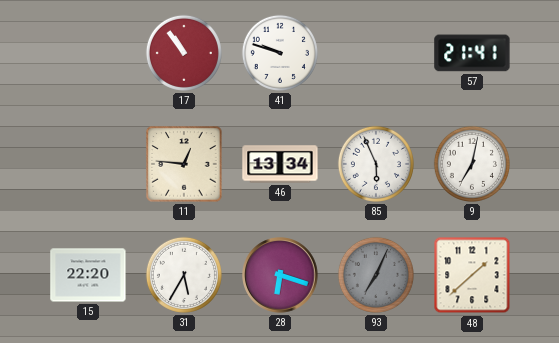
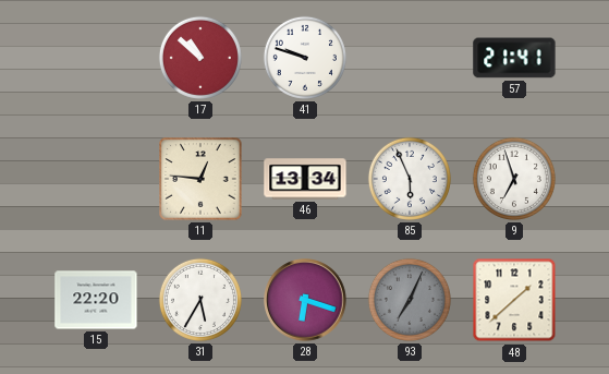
17: 10:54 -> 10:52
9: 7:02 -> 6:57
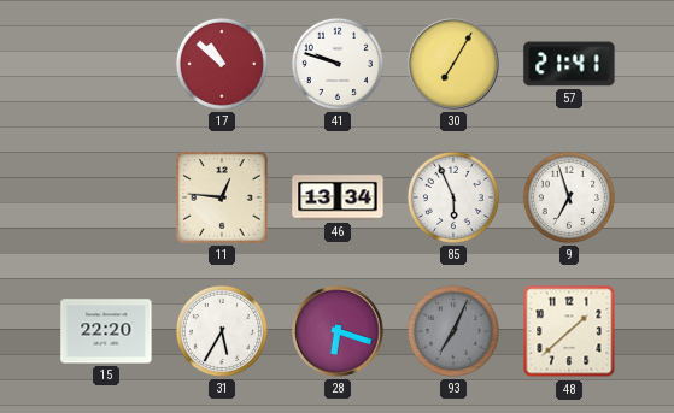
30: none -> 7:05
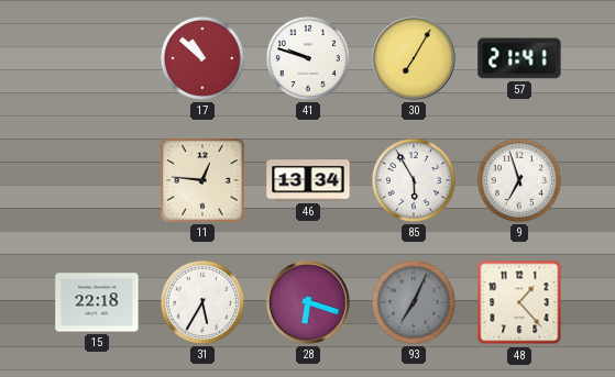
85: 5:56 -> 5:55
15: 22:20 -> 22:18
48: 1:38 -> 1:23
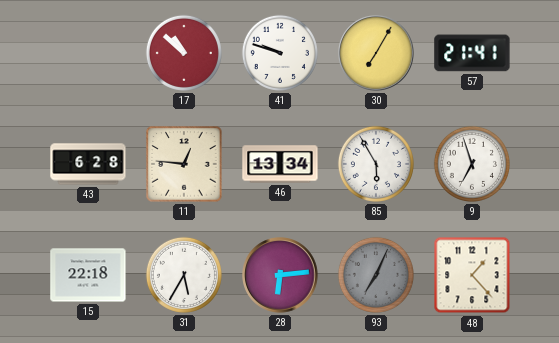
43: none -> 6:28
28: 6:18 -> 6:14
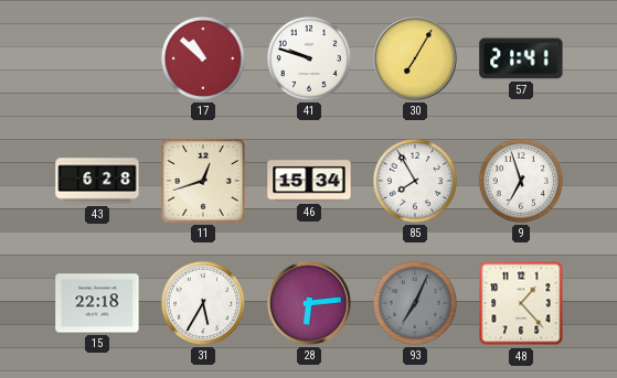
11: 12:46 -> 12:42
46: 13:34 -> 15:34
85: 5:55 -> 7:55
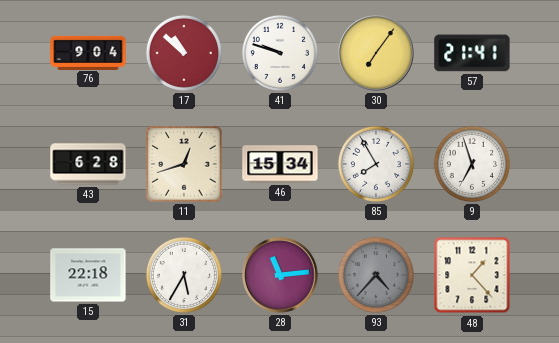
76: none -> 9:04
30: 7:05 -> 7:06
28: 6:14 -> 11:14
93: 7:04 -> 4:37
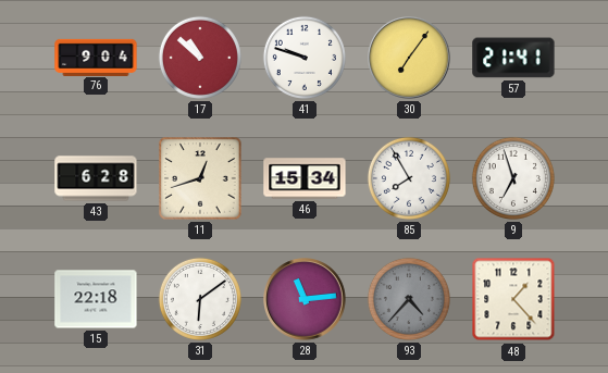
31: 5:35 -> 6:09
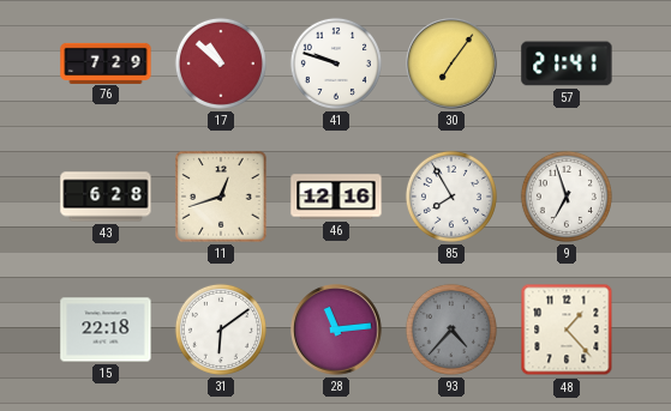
76: 9:04 -> 7:29
46: 15:34 -> 12:16
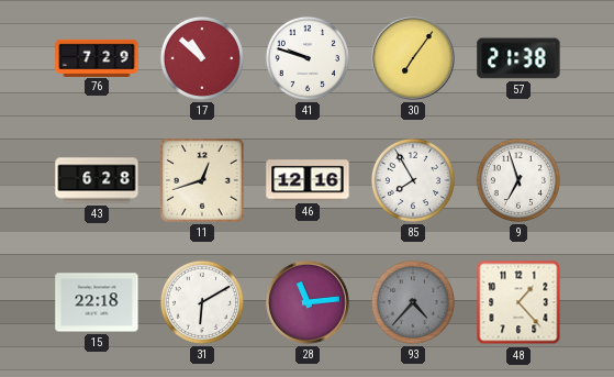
57: 21:41 -> 21:38
31: 6:09 -> 6:10
